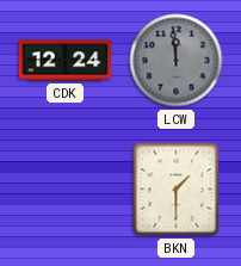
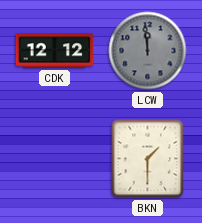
CDK: 12:24 -> 12:12
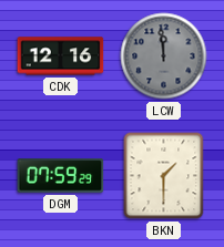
CDK: 12:12 -> 12:16
DGM: none -> 07:59
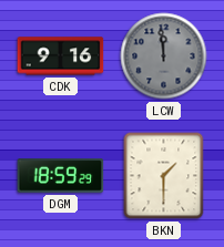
CDK: 12:16 -> 9:16
DGM: 07:59 -> 18:59
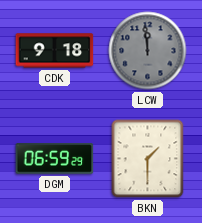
CDK: 9:16 -> 9:18
DGM: 18:59 -> 06:59
